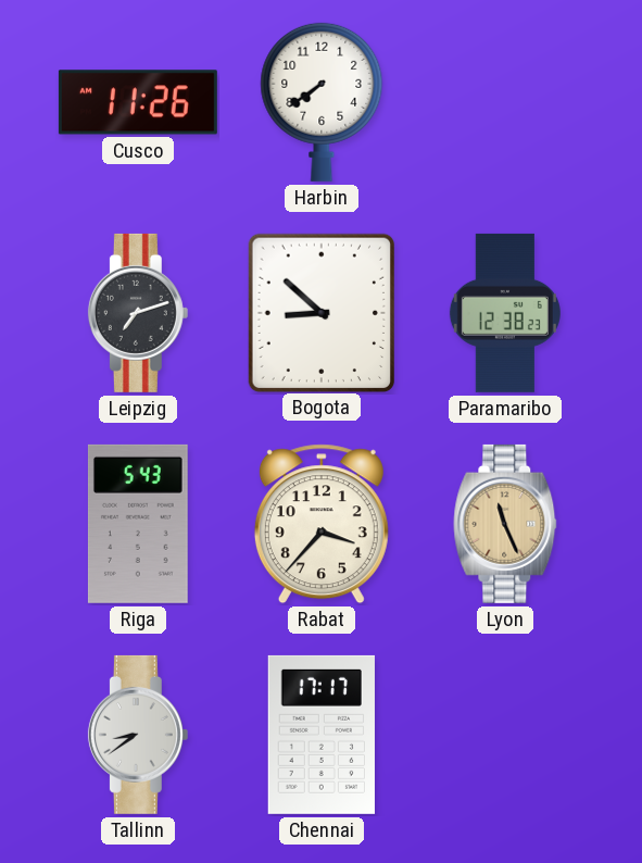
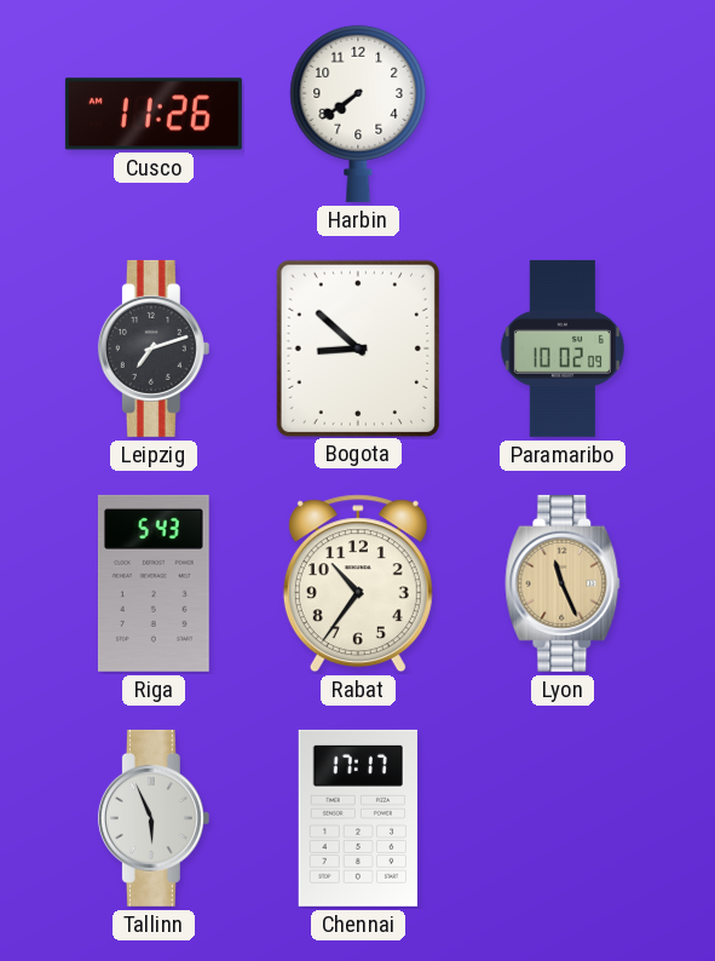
Paramaribo: 12:38 -> 10:02
Rabat: 3:37 -> 10:36
Tallinn: 8:39 -> 5:56
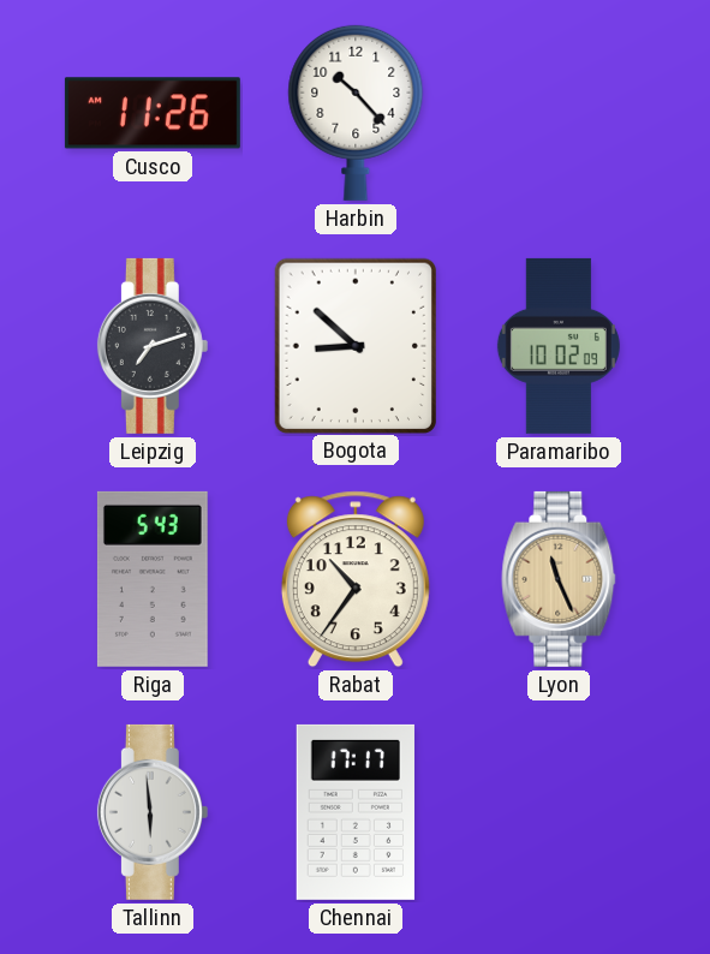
Harbin: 7:39 -> 10:23
Tallinn: 5:56 -> 5:59
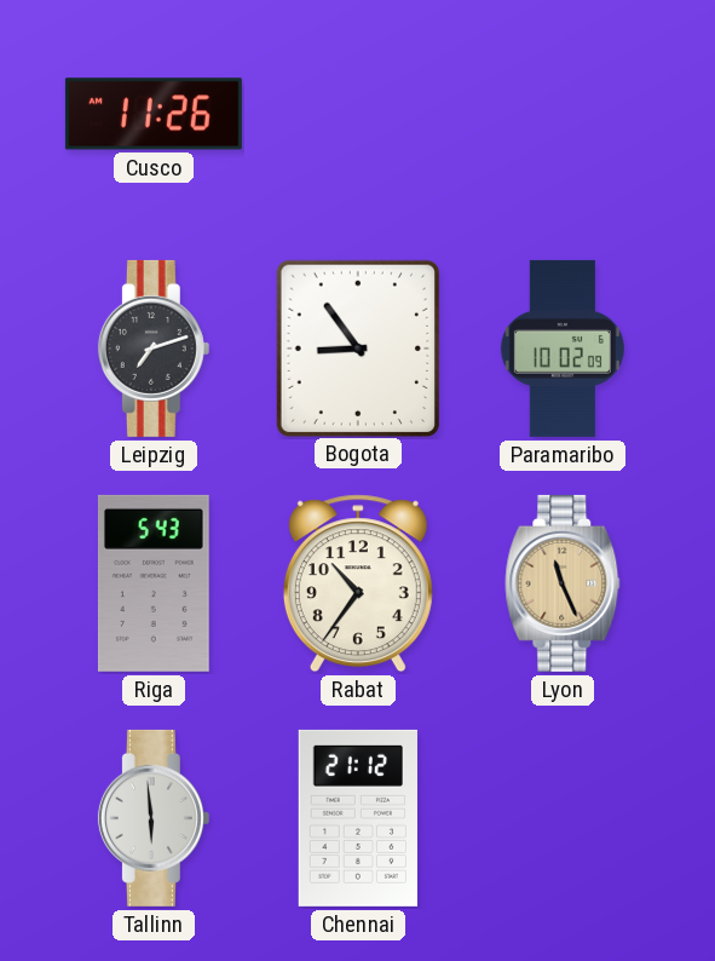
Harbin: 10:23 -> none
Bogota: 8:52 -> 8:54
Chennai: 17:17 -> 21:12
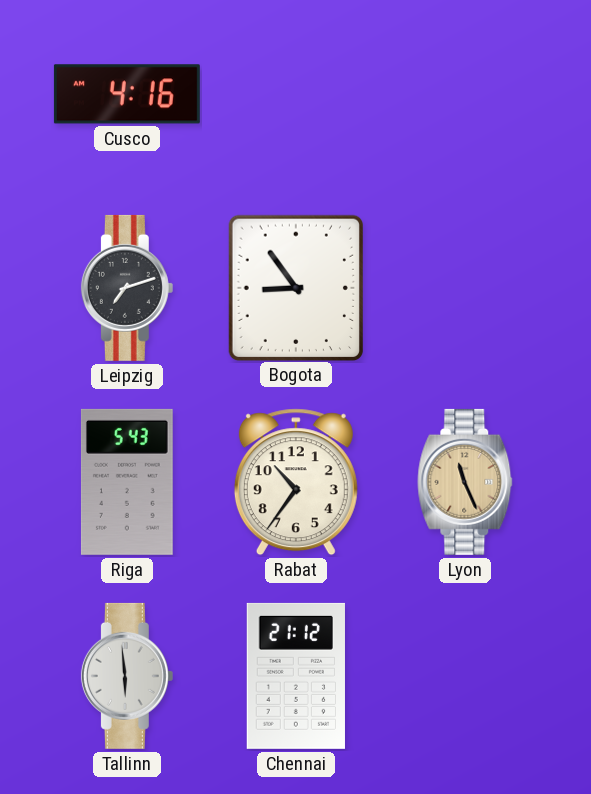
Cusco: 11:26 -> 4:16
Paramaribo: 10:02 -> none
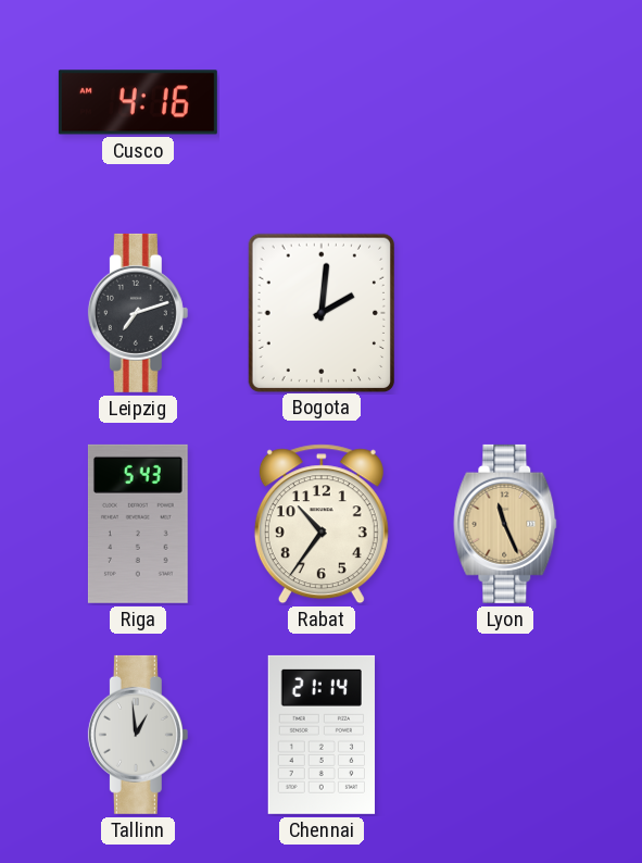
Bogota: 8:54 -> 2:01
Tallinn: 5:59 -> 12:59
Chennai: 21:12 -> 21:14
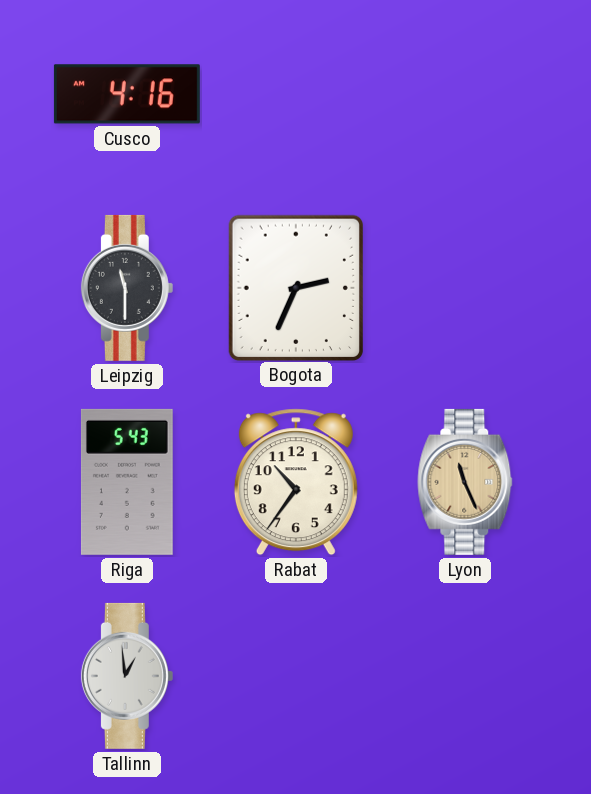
Leipzig: 7:12 -> 11:30
Bogota: 2:01 -> 2:34
Chennai: 21:14 -> none
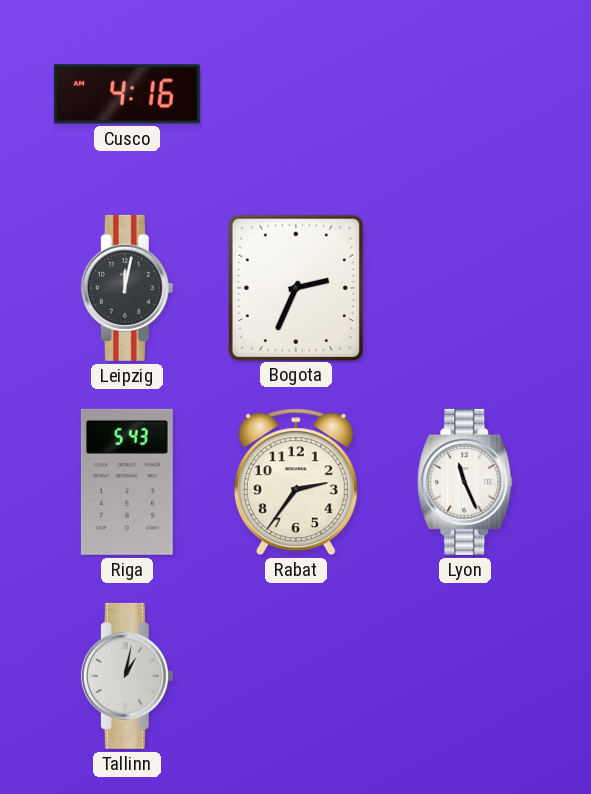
Leipzig: 11:30 -> 12:02
Rabat: 10:36 -> 2:36
Lyon dial: champagne -> white
Tallinn: 12:59 -> 1:02
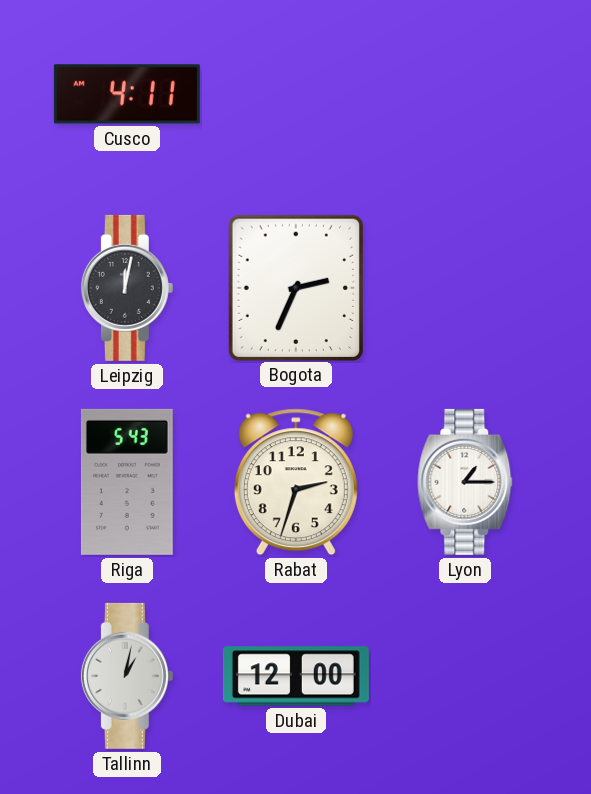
Cusco: 4:16 -> 4:11
Rabat: 2:36 -> 2:33
Lyon: 11:26 -> 1:15
Dubai: none -> 12:00
